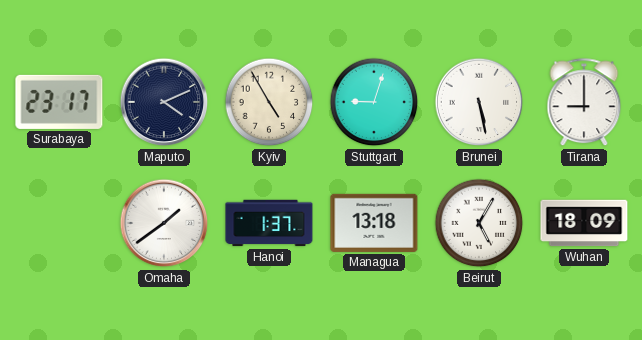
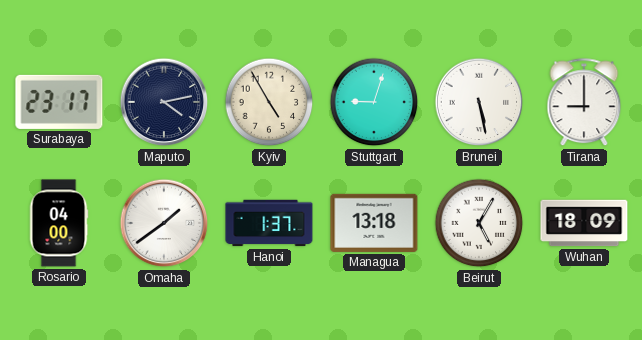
Maputo: 4:11 -> 4:13
Rosario: none -> 04:00
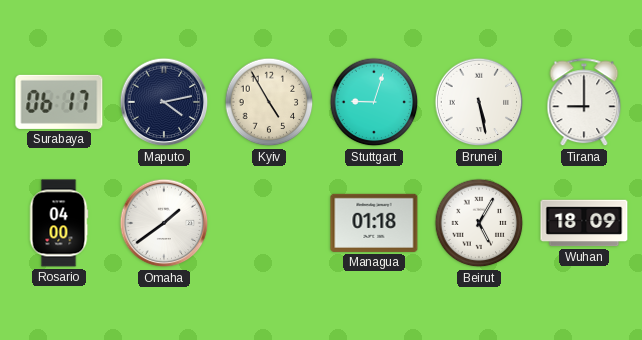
Surabaya: 23:17 -> 06:17
Hanoi: 1:37 -> none
Managua: 13:18 -> 01:18
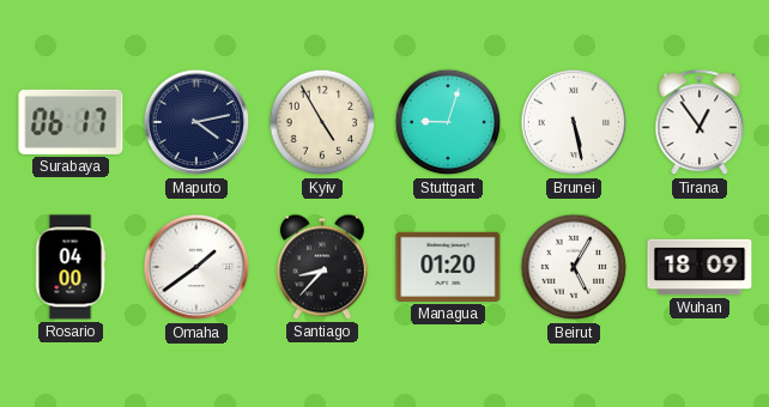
Tirana: 9:00 -> 12:54
Santiago: none -> 8:37
Managua: 01:18 -> 01:20
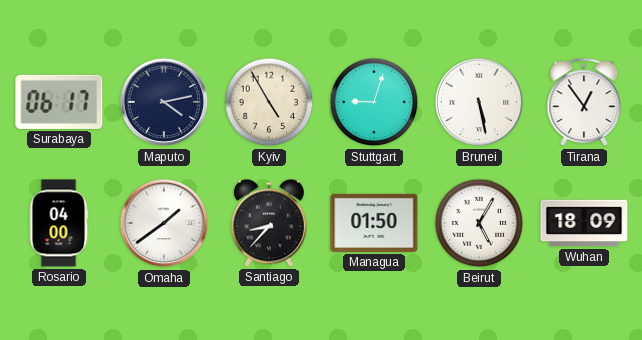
Managua: 01:20 -> 01:50
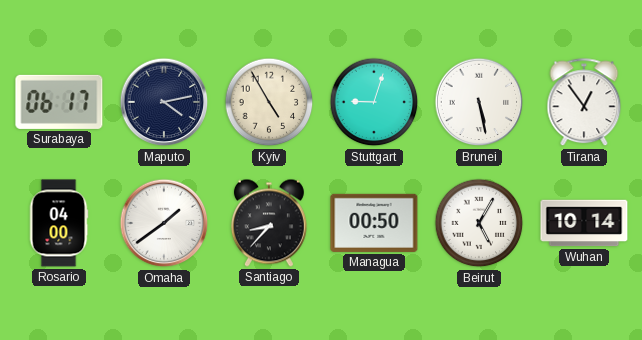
Managua: 01:50 -> 00:50
Wuhan: 18:09 -> 10:14
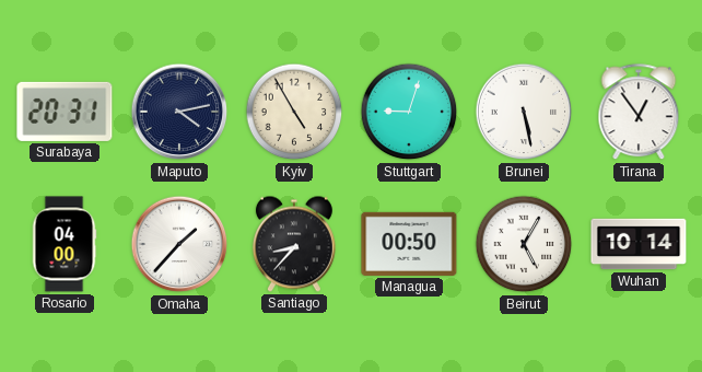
Surabaya: 06:17 -> 20:31
Omaha: 1:39 -> 1:37
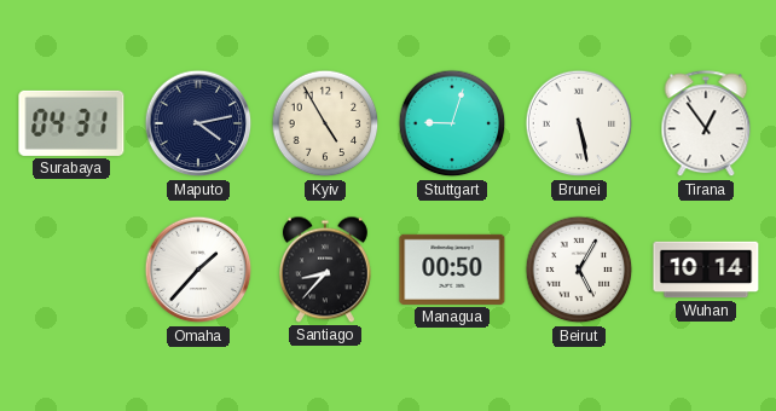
Surabaya: 20:31 -> 04:31
Rosario: 04:00 -> none
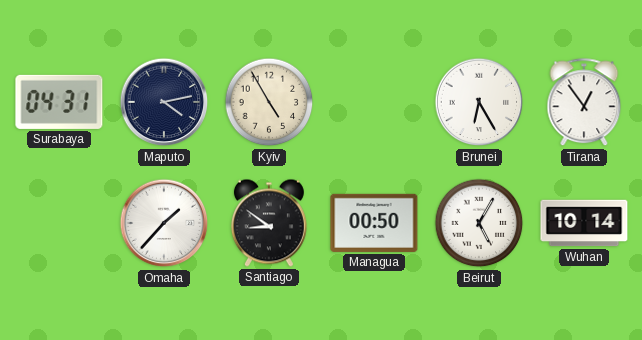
Stuttgart: 9:03 -> none
Brunei: 5:28 -> 6:25
Santiago: 8:37 -> 8:51
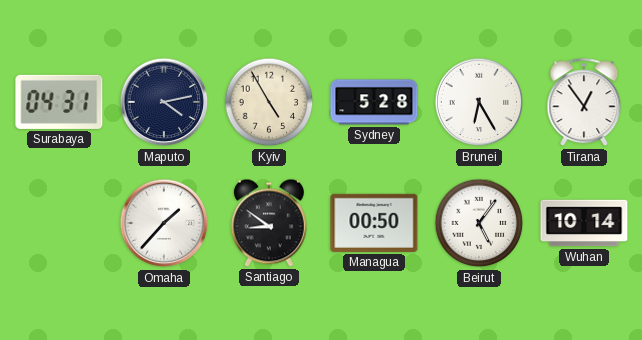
Sydney: none -> 5:28
Beirut: 5:05 -> 5:06
